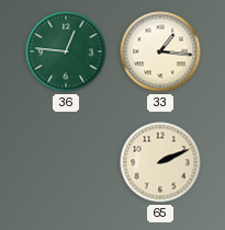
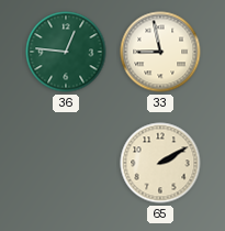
33: 1:16 -> 8:58
65: 2:11 -> 2:10
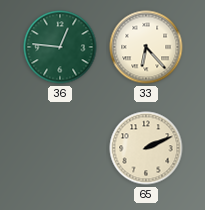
33: 8:58 -> 6:23
65: 2:10 -> 2:11
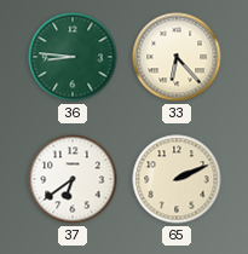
36: 12:46 -> 8:46
37: none -> 6:39
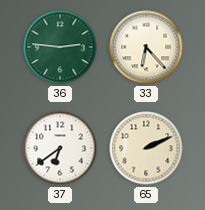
36: 8:46 -> 2:46
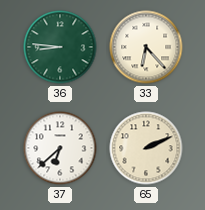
36: 2:46 -> 8:46
37: 6:39 -> 6:38
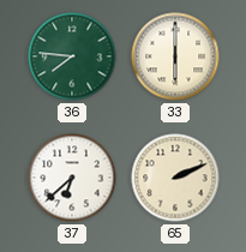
36: 8:46 -> 7:46
33: 6:23 -> 6:00
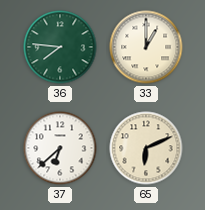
33: 6:00 -> 1:00
65: 2:11 -> 6:11
